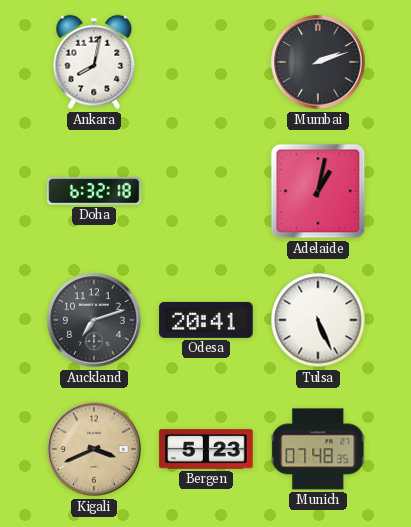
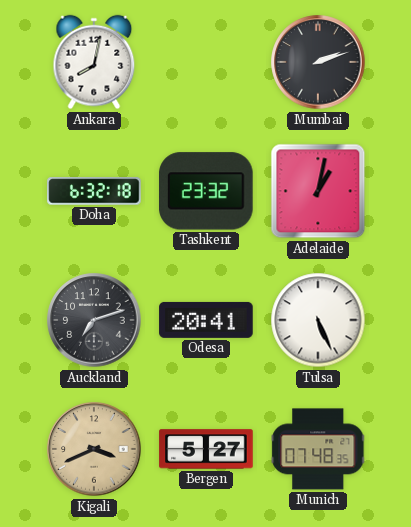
Tashkent: none -> 23:32
Bergen: 5:23 -> 5:27
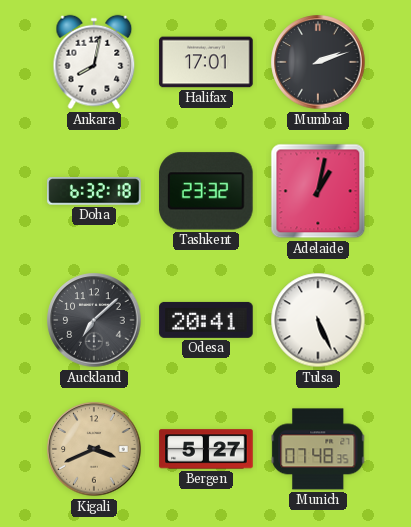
Halifax: none -> 17:01
Auckland: 7:12 -> 7:08
